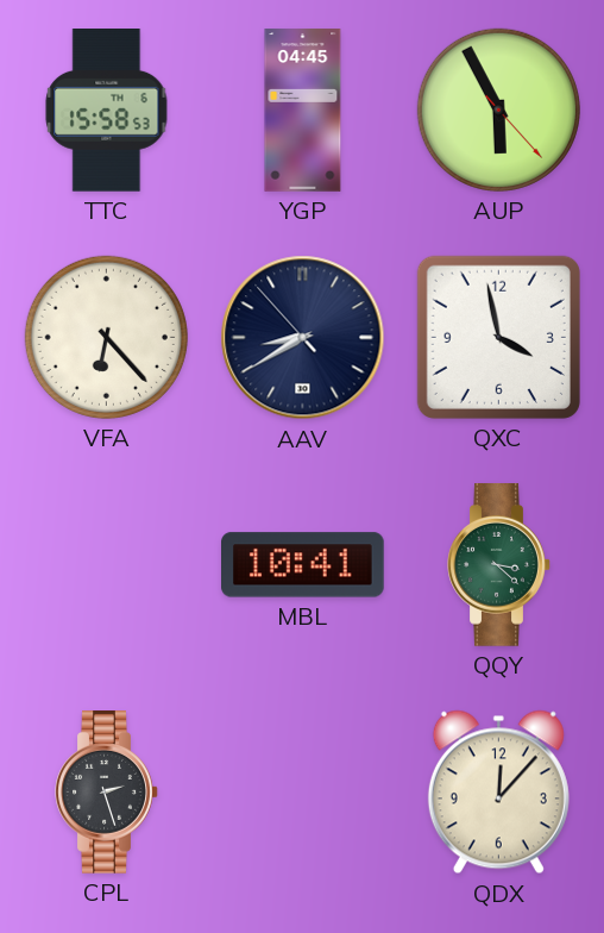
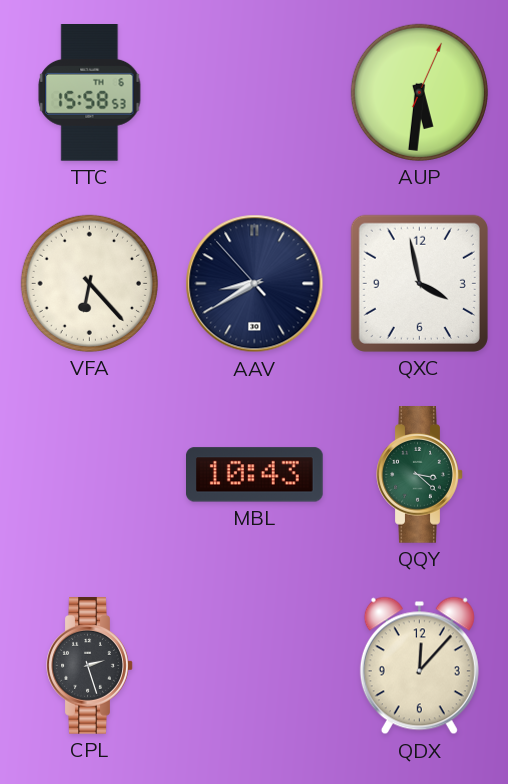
YGP: 04:45 -> none
AUP: 5:55 -> 5:31
MBL: 10:41 -> 10:43
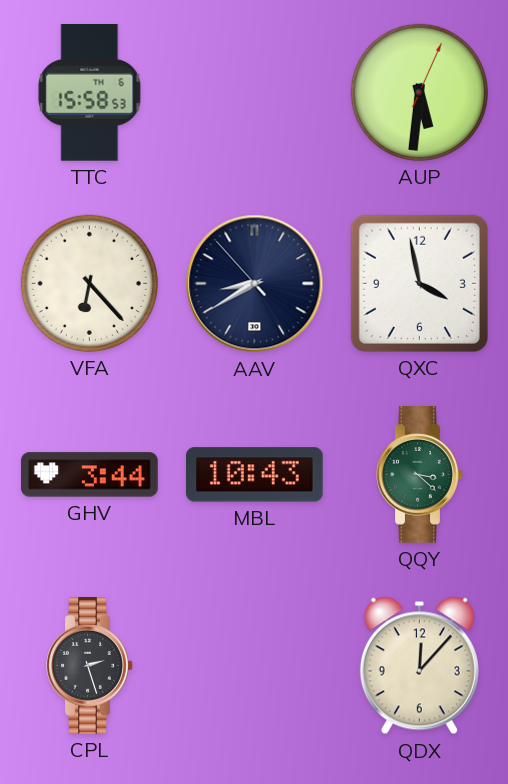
GHV: none -> 3:44
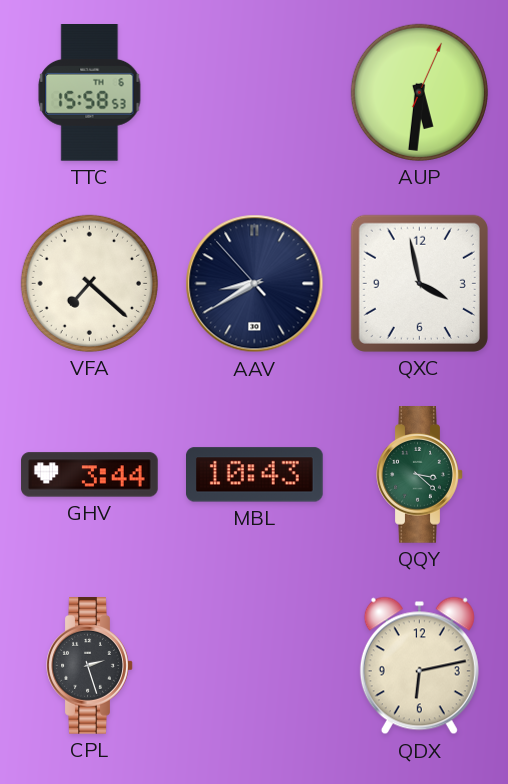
VFA: 6:23 -> 7:22
QDX: 12:07 -> 6:13
